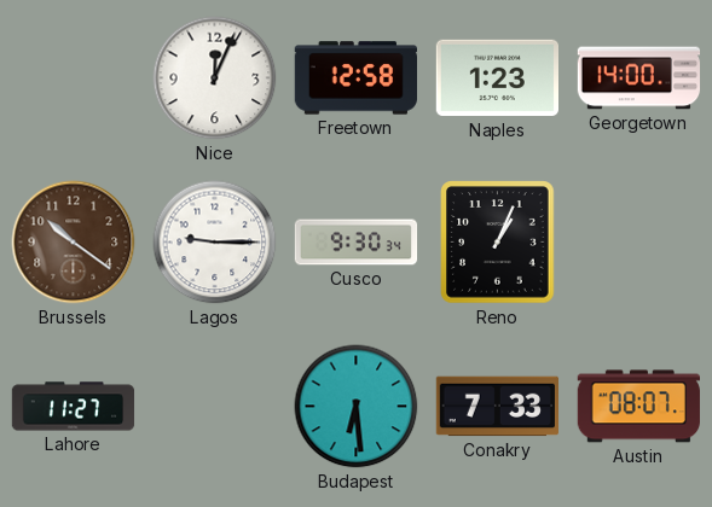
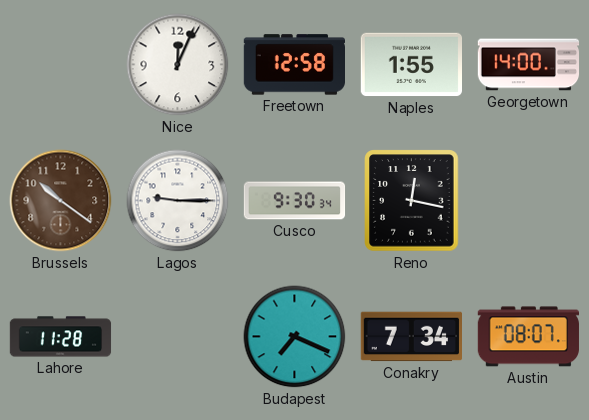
Naples: 1:23 -> 1:55
Reno: 1:04 -> 12:17
Lahore: 11:27 -> 11:28
Budapest: 6:29 -> 7:19
Conakry: 7:33 -> 7:34
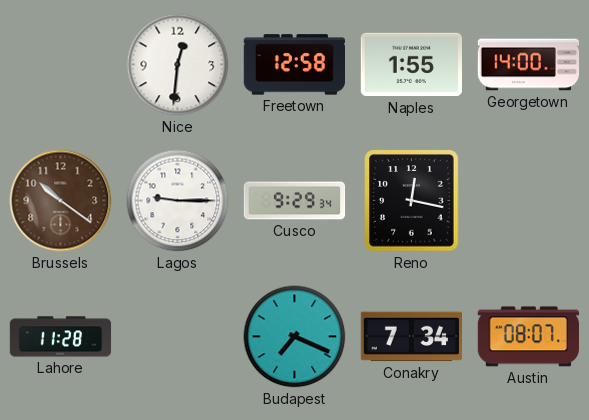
Nice: 12:04 -> 12:31
Cusco: 9:30 -> 9:29
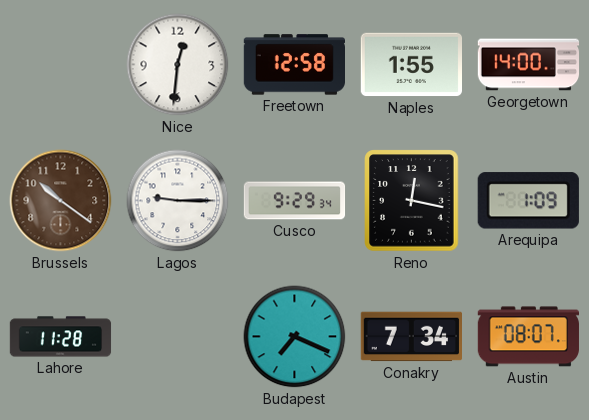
Arequipa: none -> 1:09
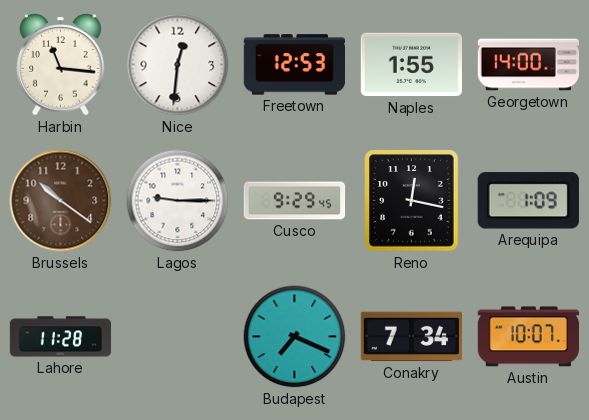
Harbin: none -> 11:16
Freetown: 12:58 -> 12:53
Cusco: 9:29:34 -> 9:29:45
Austin: 08:07 -> 10:07
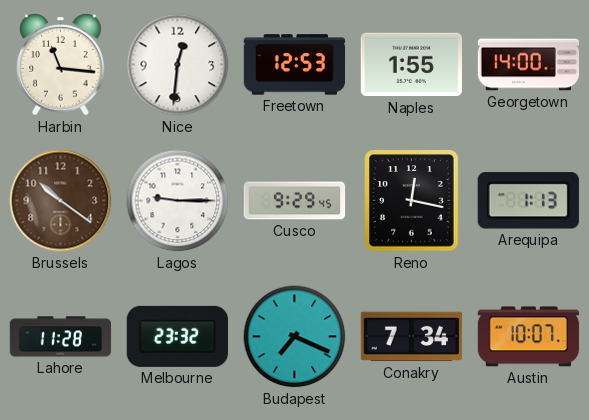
Arequipa: 1:09 -> 1:13
Melbourne: none -> 23:32
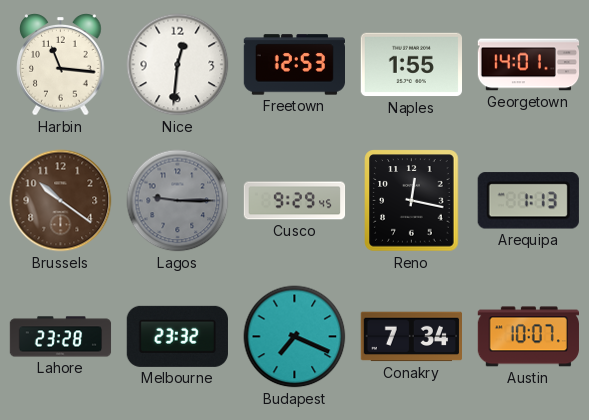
Georgetown: 14:00 -> 14:01
Lagos dial: white -> grey
Lahore: 11:28 -> 23:28
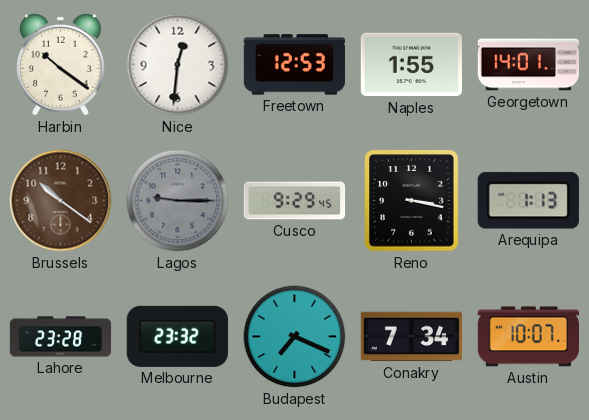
Harbin: 11:16 -> 10:21
Reno: 12:17 -> 3:17
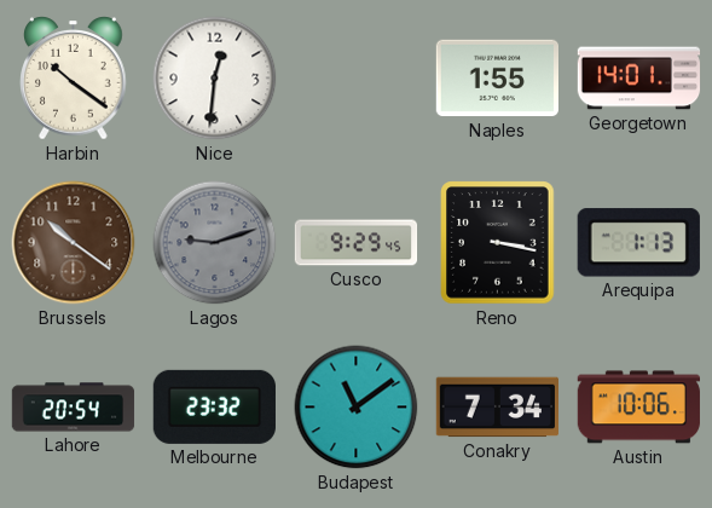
Freetown: 12:53 -> none
Lagos: 9:15 -> 9:12
Lahore: 23:28 -> 20:54
Budapest: 7:19 -> 11:09
Austin: 10:07 -> 10:06
